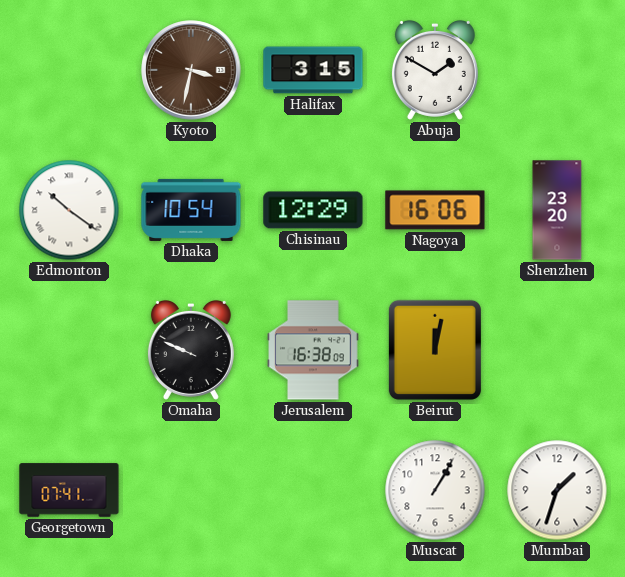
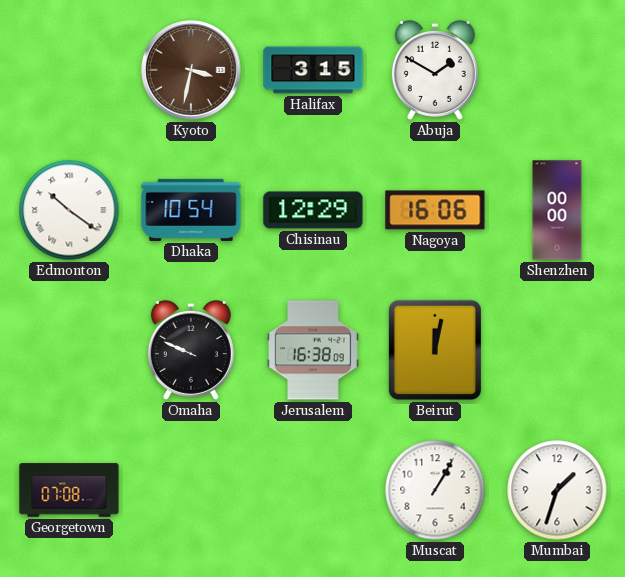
Shenzhen: 23:20 -> 00:00
Georgetown: 07:41 -> 07:08
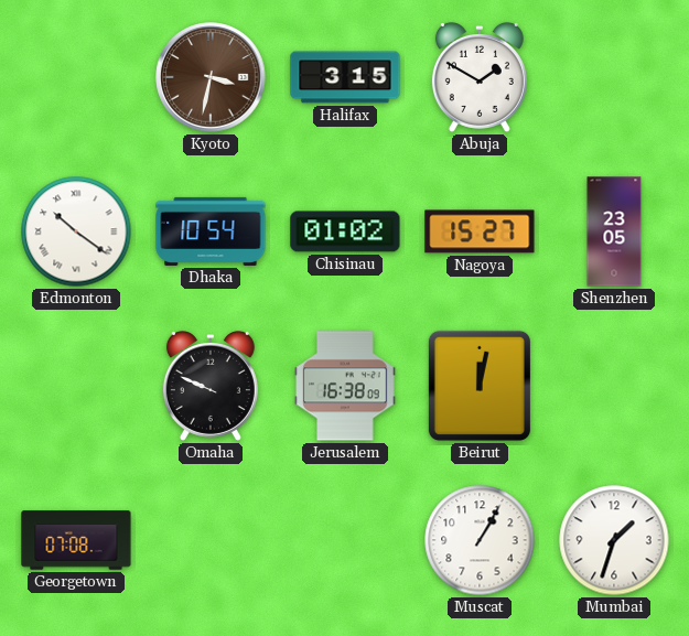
Chisinau: 12:29 -> 01:02
Nagoya: 16:06 -> 15:27
Shenzhen: 00:00 -> 23:05
